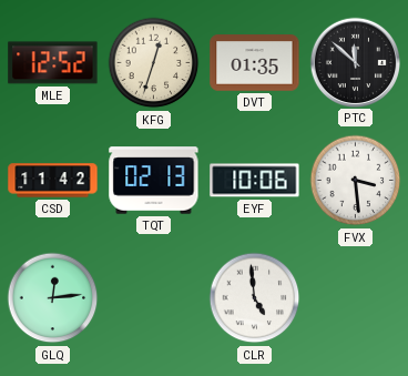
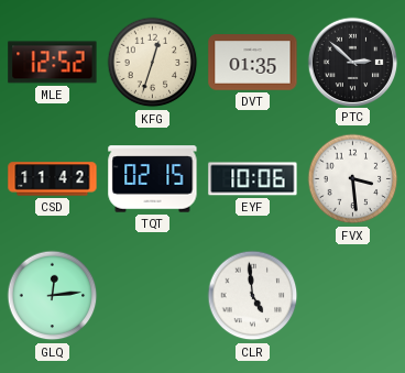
PTC: 11:52 -> 2:52
TQT: 02:13 -> 02:15
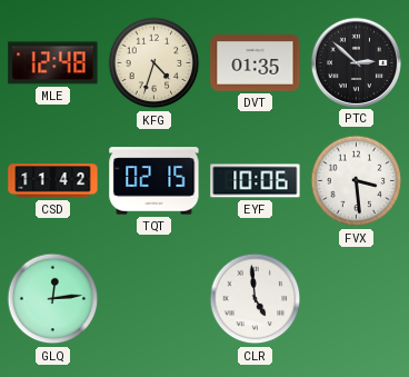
MLE: 12:52 -> 12:48
KFG: 12:33 -> 4:33
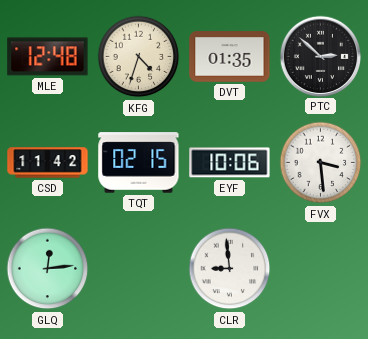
CLR: 4:59 -> 8:59
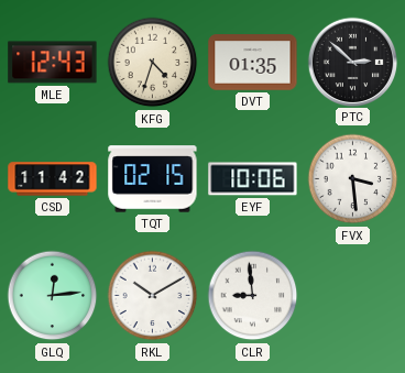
MLE: 12:48 -> 12:43
RKL: none -> 10:10
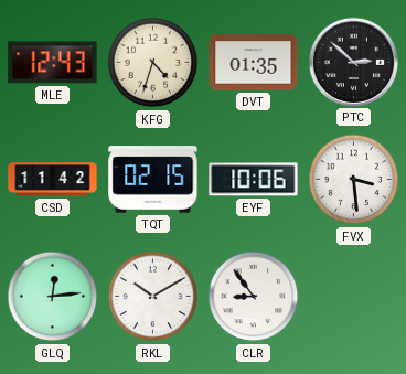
CLR: 8:59 -> 8:54
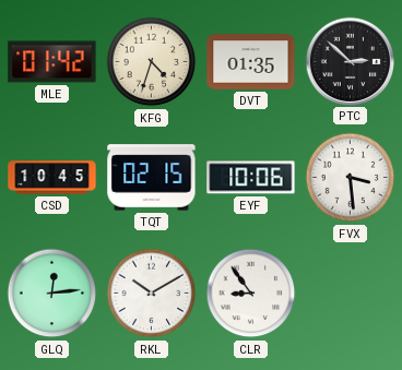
MLE: 12:43 -> 01:42
CSD: 11:42 -> 10:45
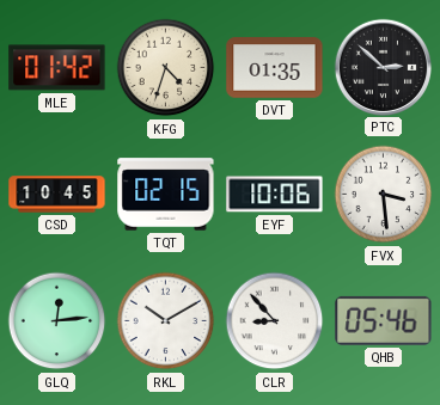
CLR: 8:54 -> 8:53
QHB: none -> 05:46
